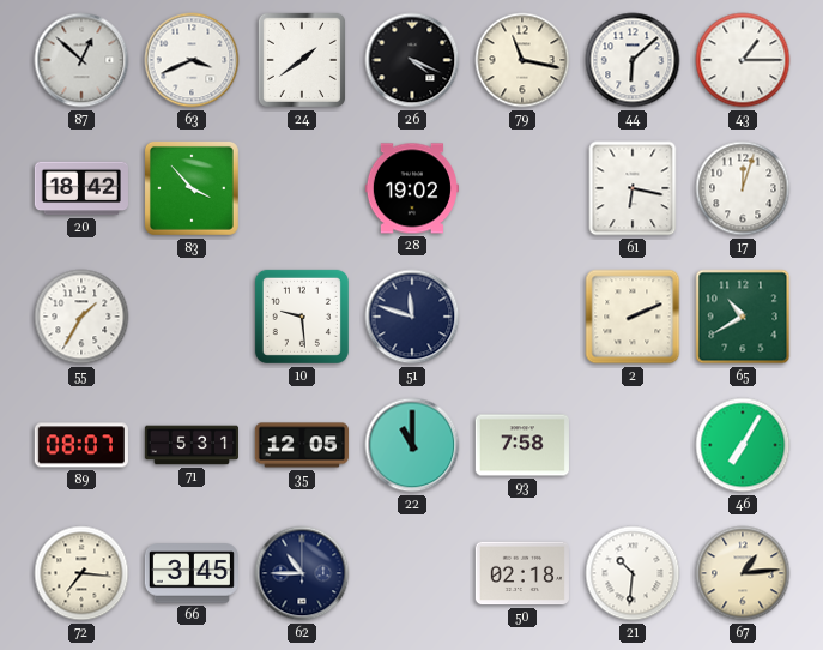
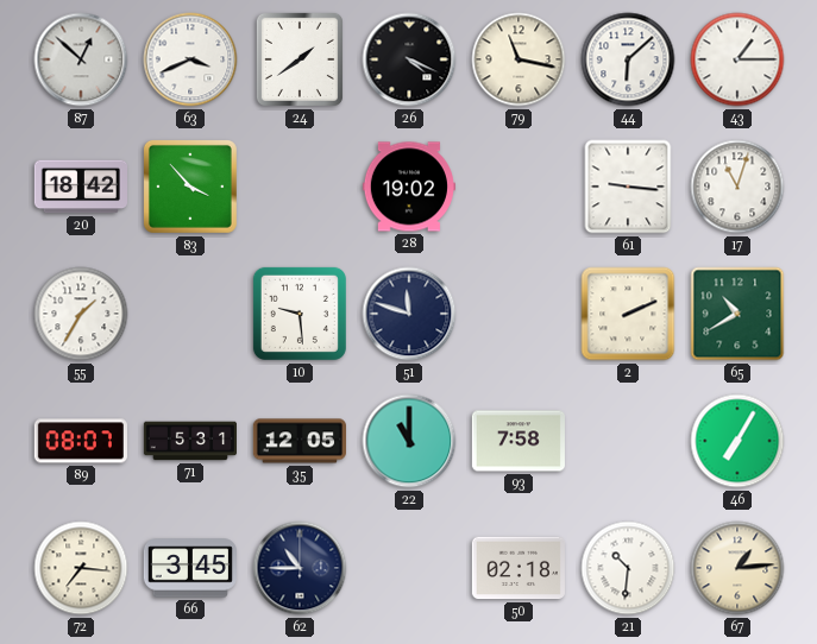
61: 6:17 -> 9:16
17: 12:03 -> 11:03
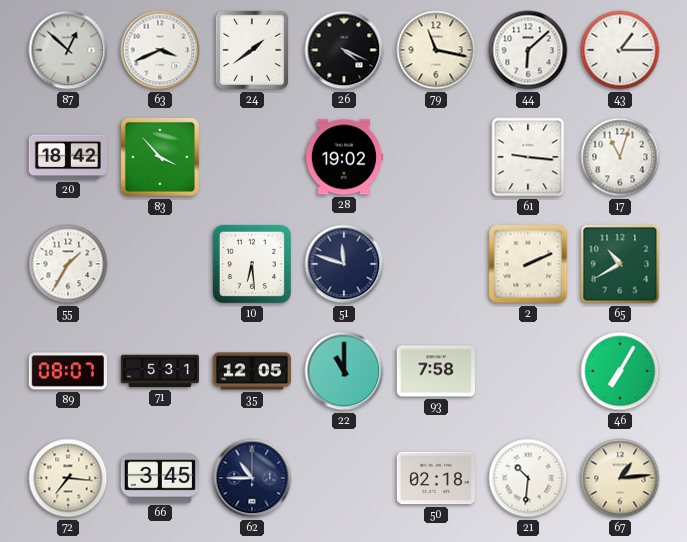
10: 9:29 -> 6:29
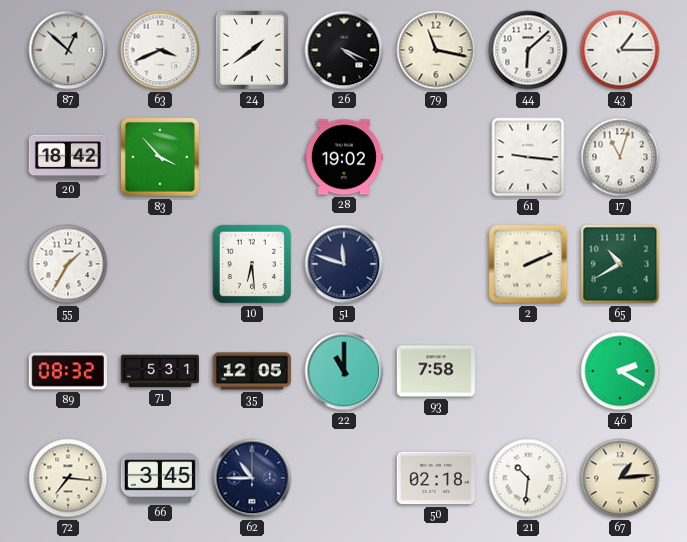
89: 08:07 -> 08:32
46: 7:05 -> 2:20
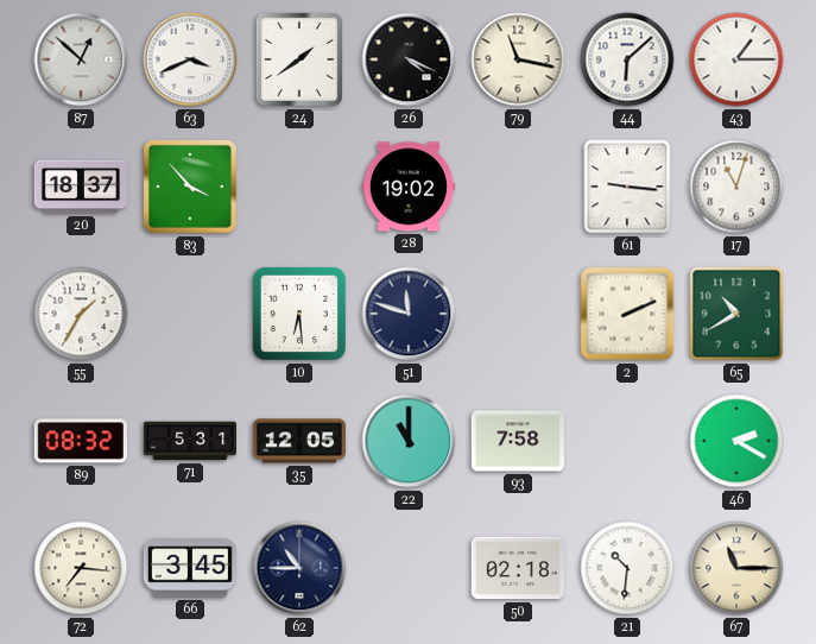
20: 18:42 -> 18:37
67: 1:14 -> 11:15
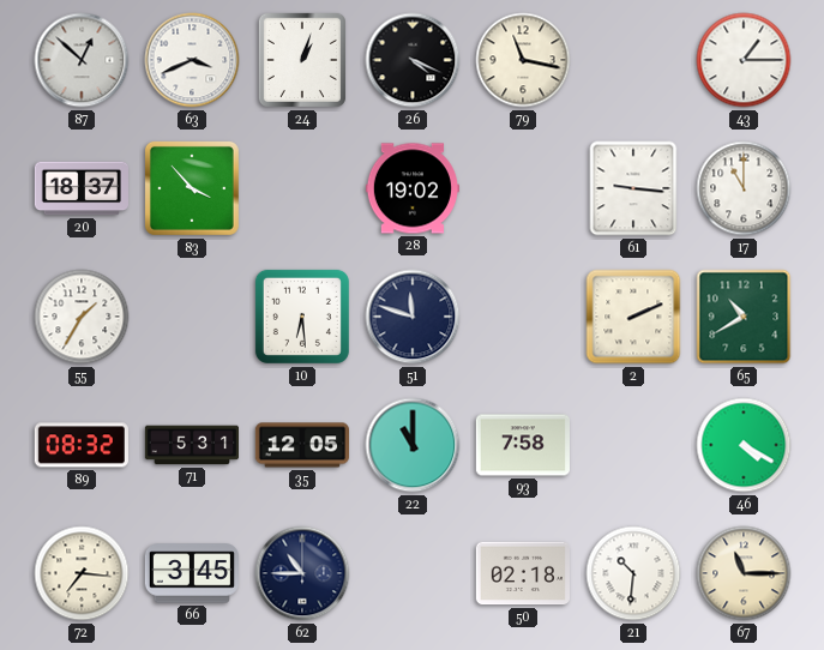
24: 1:39 -> 1:03
44: 6:08 -> none
17: 11:03 -> 11:00
46: 2:20 -> 4:20
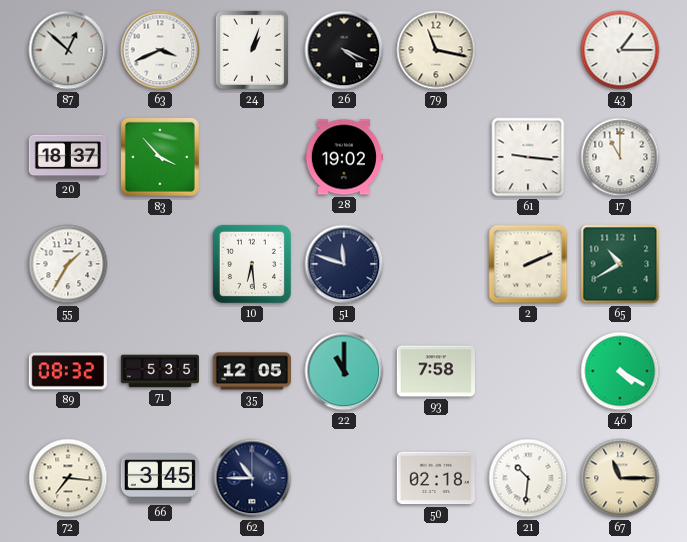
71: 5:31 -> 5:35
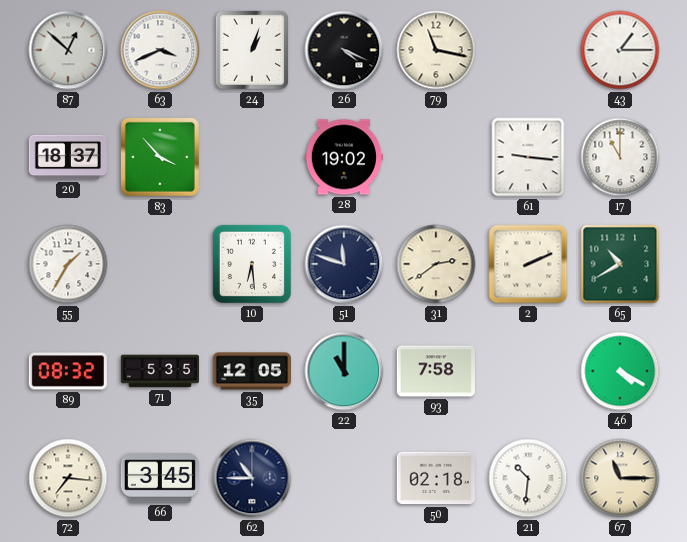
31: none -> 2:39
